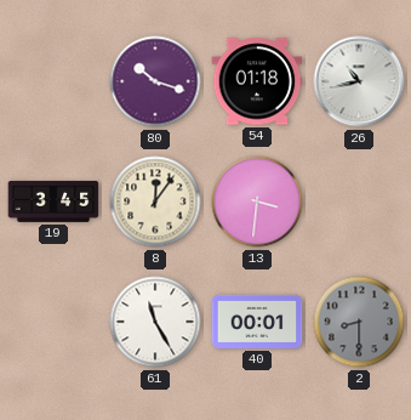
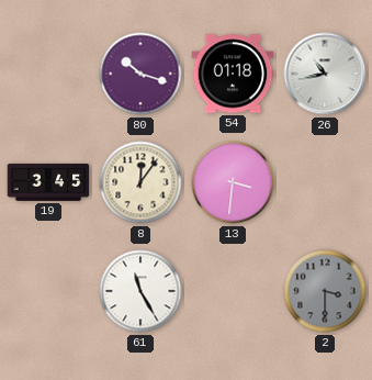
40: 00:01 -> none
2: 8:30 -> 3:30
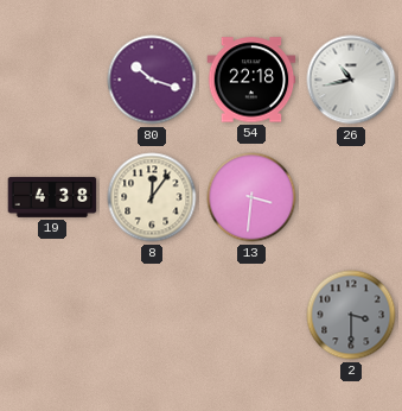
54: 01:18 -> 22:18
19: 3:45 -> 4:38
61: 11:25 -> none
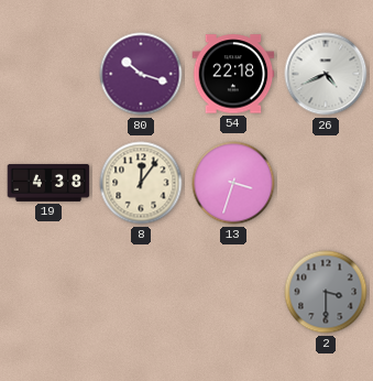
26: 10:43 -> 4:41
13: 3:31 -> 3:33
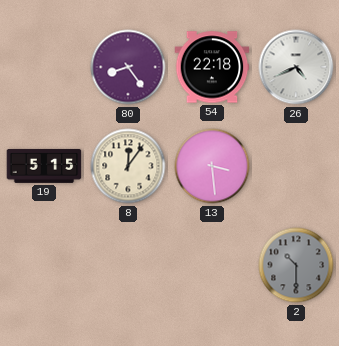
80: 10:18 -> 8:24
19: 4:38 -> 5:15
13: 3:33 -> 3:29
2: 3:30 -> 10:30
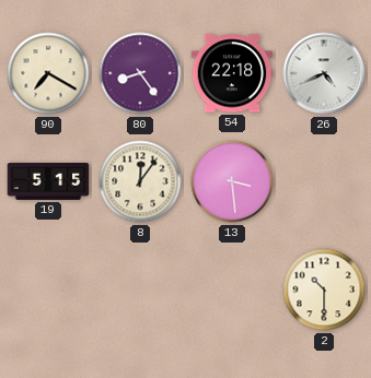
90: none -> 7:20
2 dial: grey -> cream
